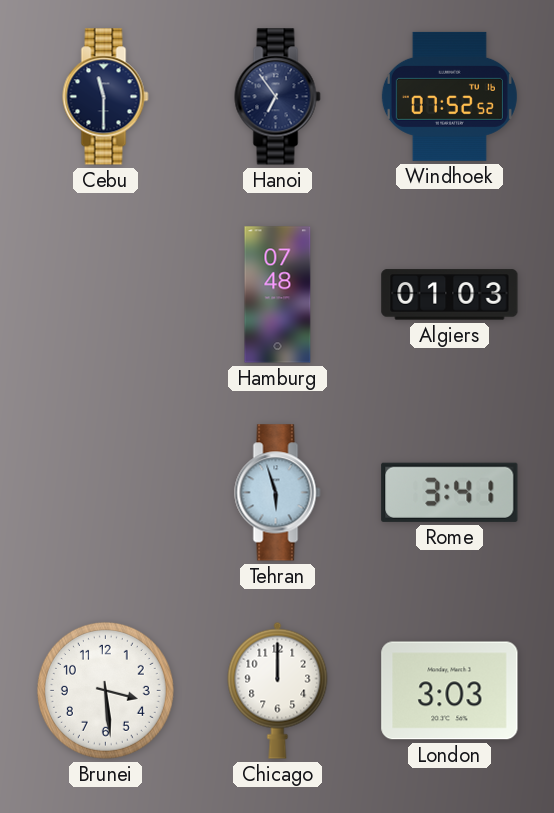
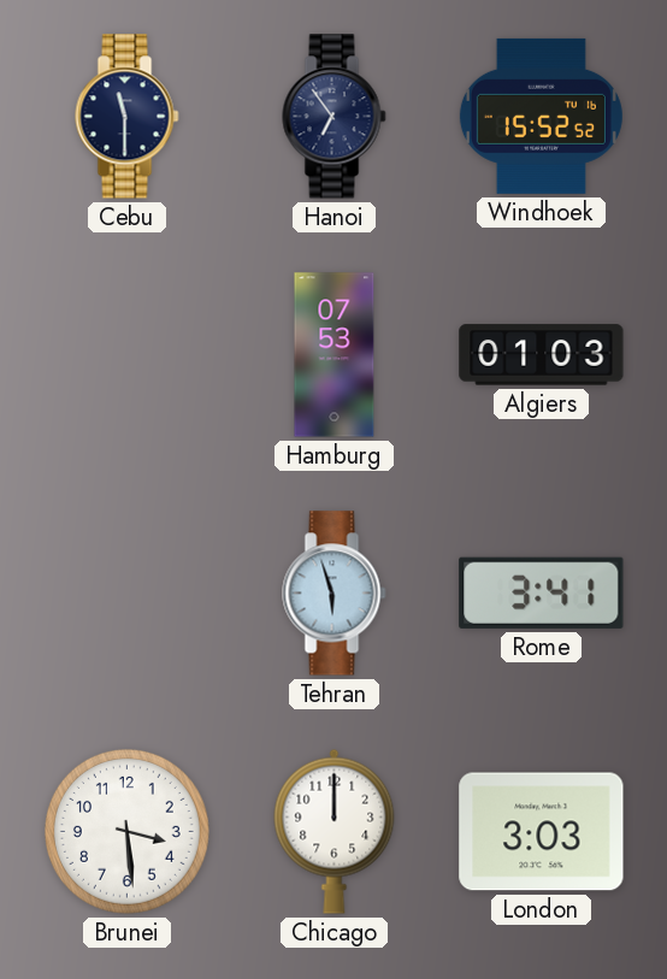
Windhoek: 07:52 -> 15:52
Hamburg: 07:48 -> 07:53
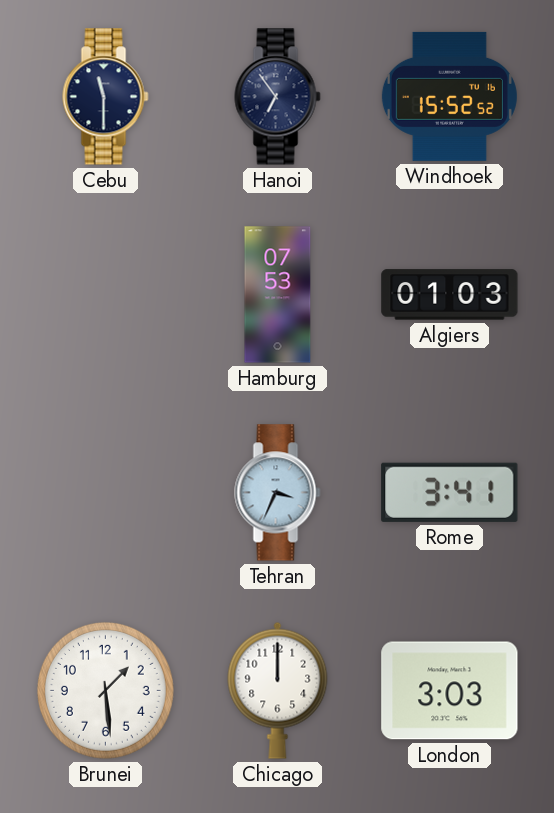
Tehran: 5:57 -> 3:34
Brunei: 3:29 -> 1:29
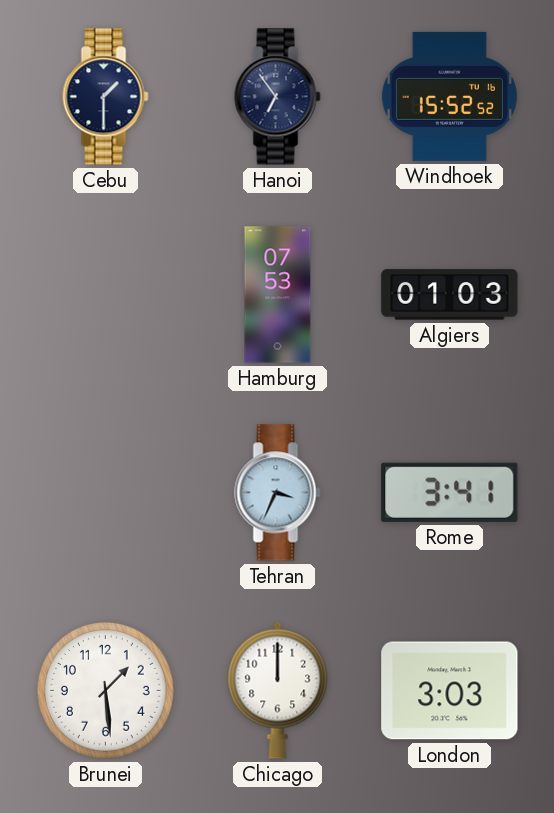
Cebu: 11:30 -> 1:30
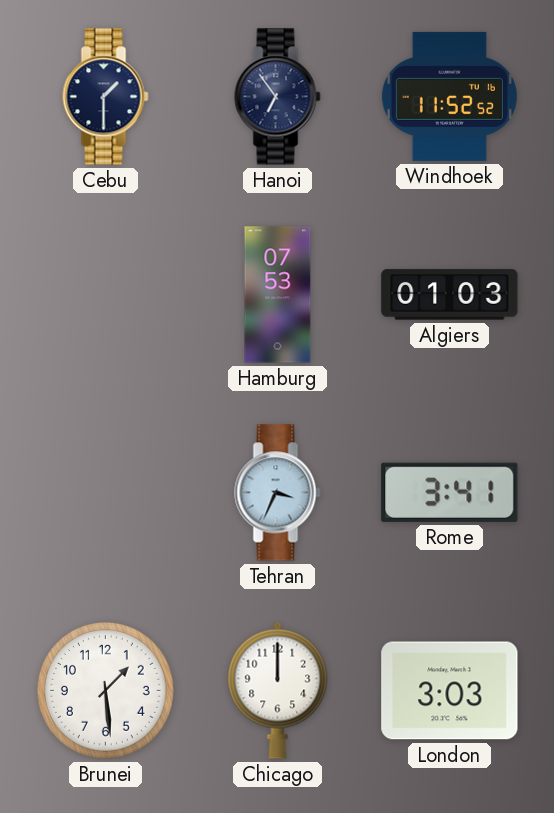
Windhoek: 15:52 -> 11:52
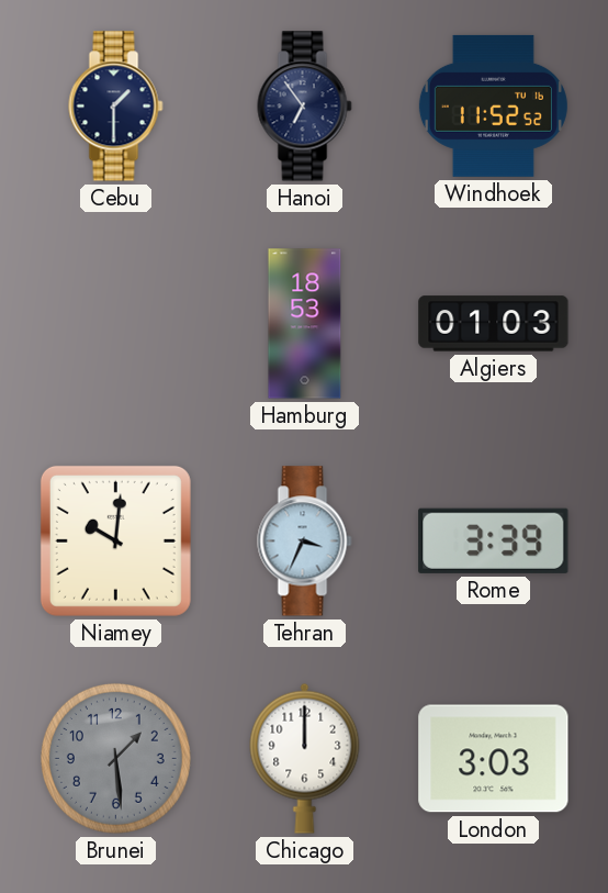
Hamburg: 07:53 -> 18:53
Niamey: none -> 10:01
Rome: 3:41 -> 3:39
Brunei dial: white -> grey
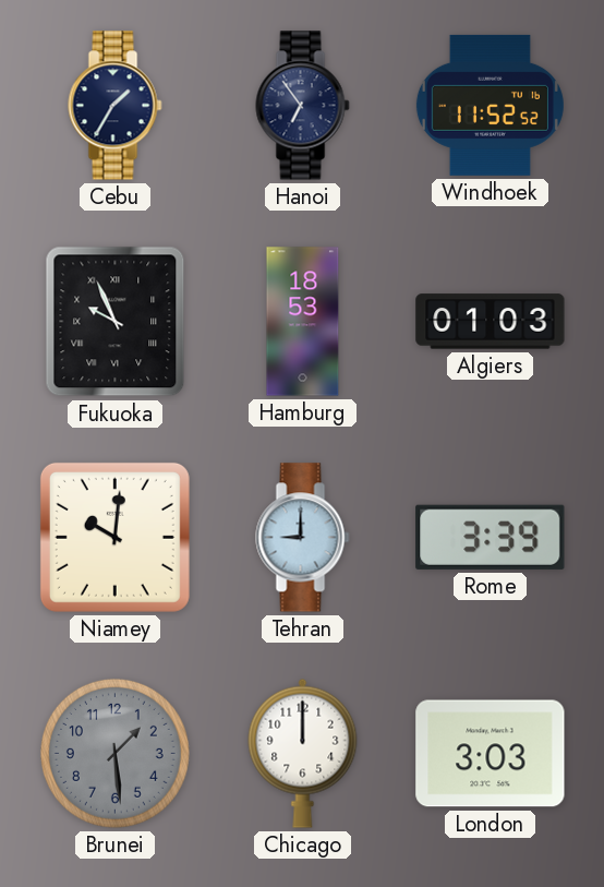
Cebu: 1:30 -> 1:35
Fukuoka: none -> 9:56
Tehran: 3:34 -> 9:00
